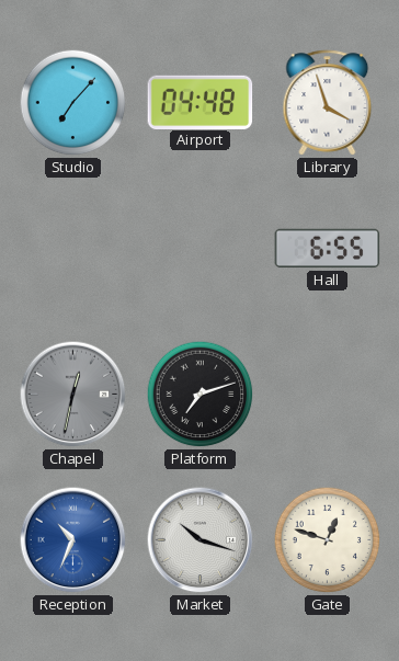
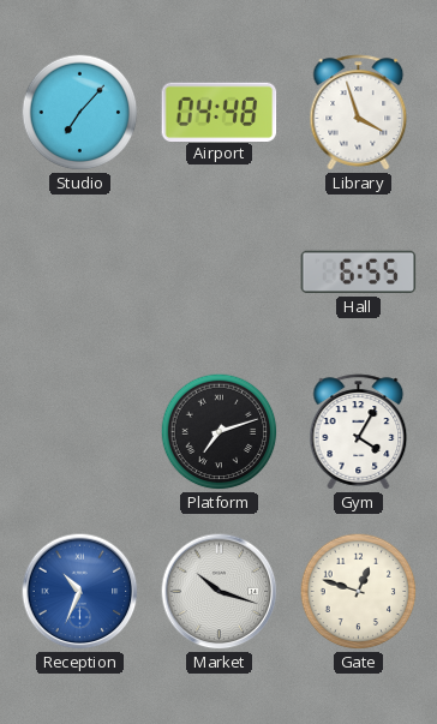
Chapel: 12:32 -> none
Gym: none -> 4:05
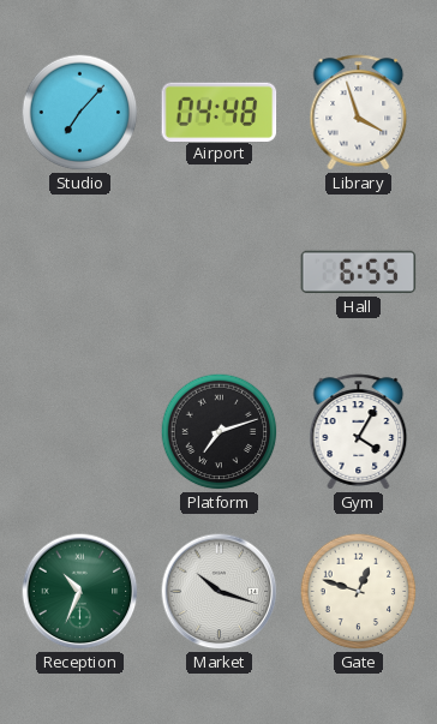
Reception dial: blue -> green
